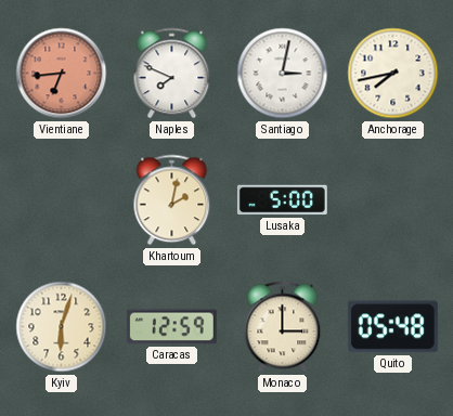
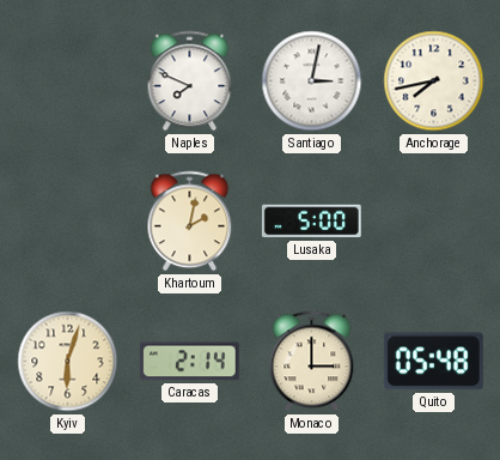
Vientiane: 6:44 -> none
Caracas: 12:59 -> 2:14
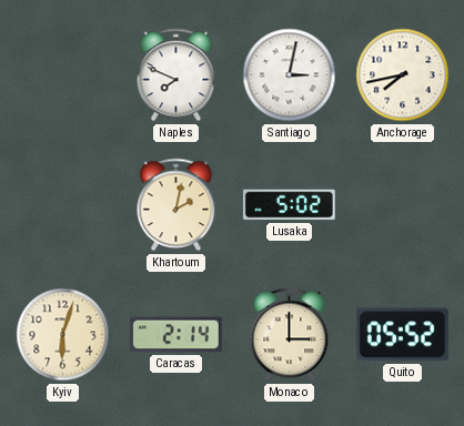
Lusaka: 5:00 -> 5:02
Quito: 05:48 -> 05:52
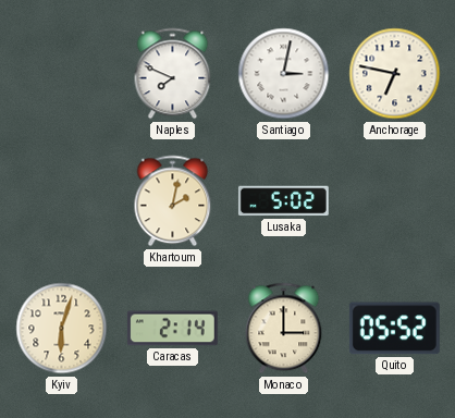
Anchorage: 7:43 -> 6:47
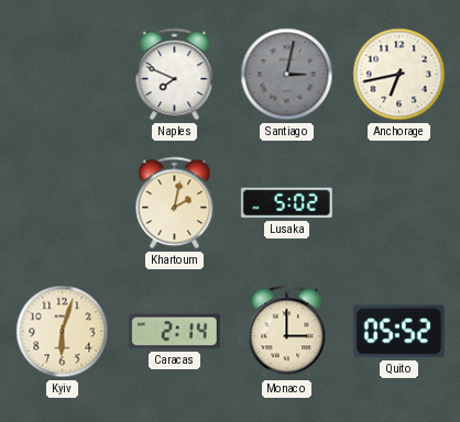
Santiago dial: white -> grey
Anchorage: 6:47 -> 6:43
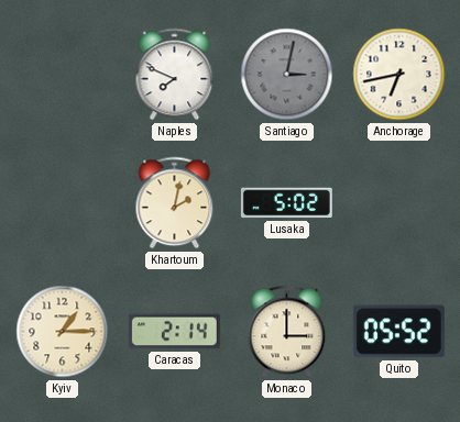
Kyiv: 6:03 -> 1:15
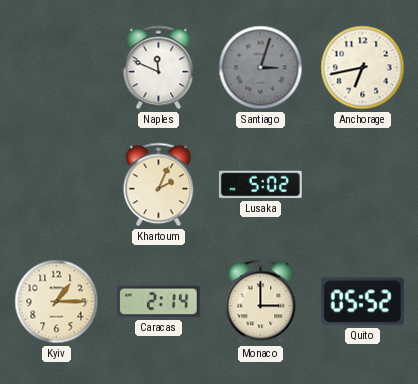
Naples: 7:49 -> 11:49
Santiago: 3:02 -> 3:03
Khartoum: 2:02 -> 2:04
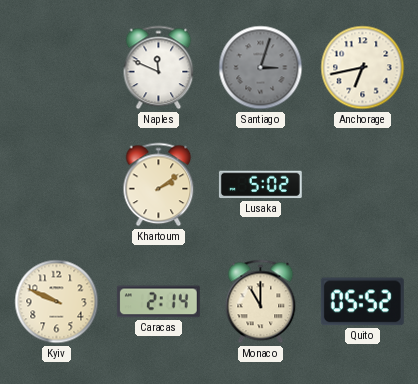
Khartoum: 2:04 -> 2:09
Kyiv: 1:15 -> 9:49
Monaco: 3:00 -> 11:00
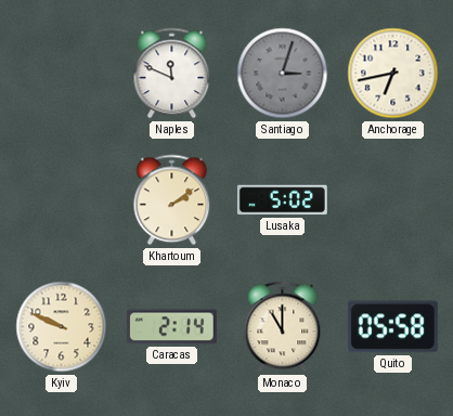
Quito: 05:52 -> 05:58
